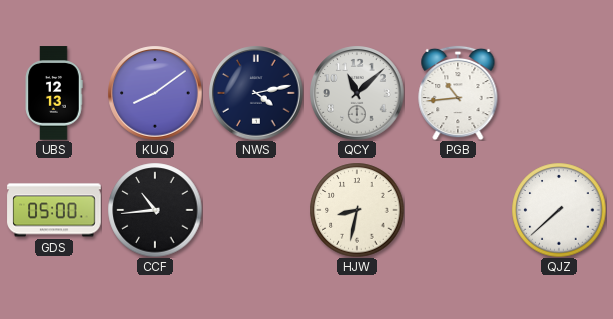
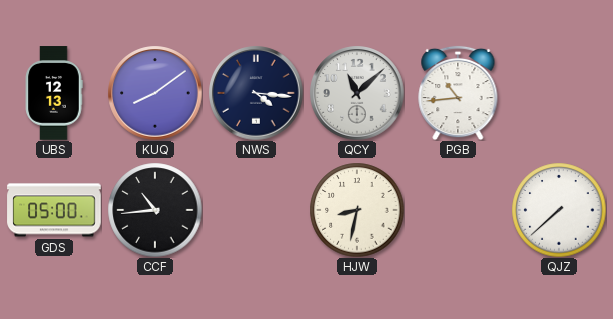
NWS: 4:13 -> 4:16
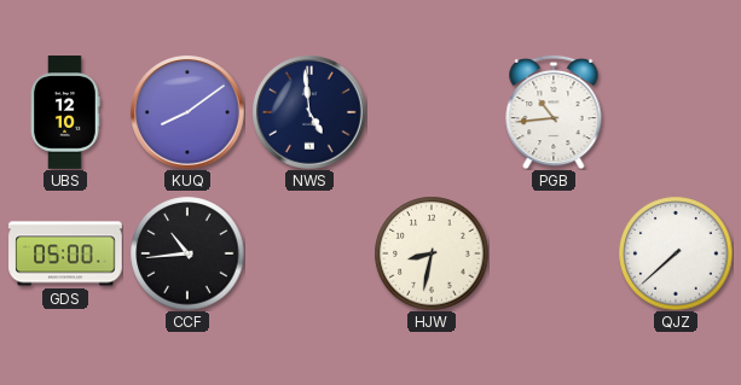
UBS: 12:13 -> 12:10
NWS: 4:16 -> 4:59
QCY: 11:08 -> none
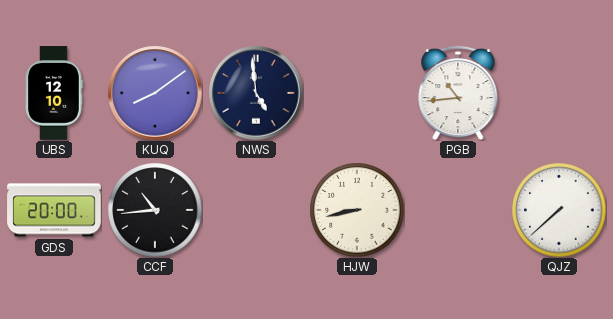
GDS: 05:00 -> 20:00
HJW: 8:32 -> 8:43
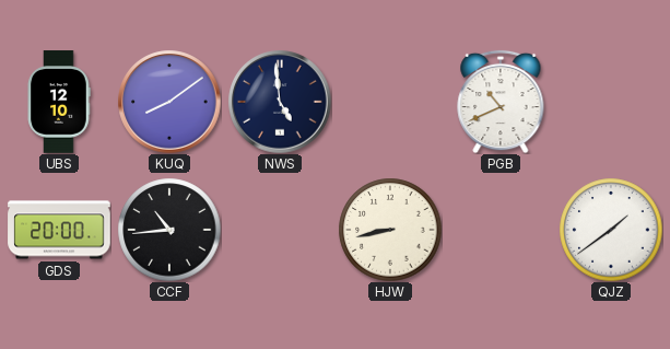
PGB: 10:44 -> 10:41
QJZ: 7:38 -> 1:39
